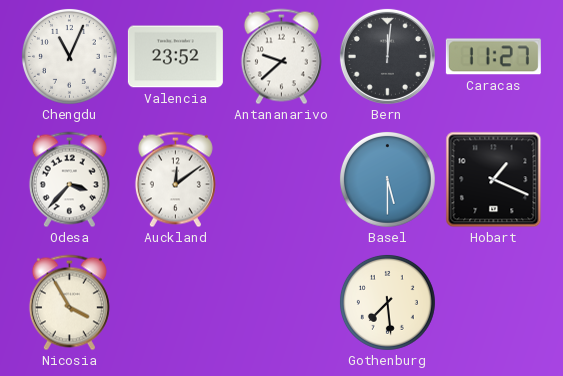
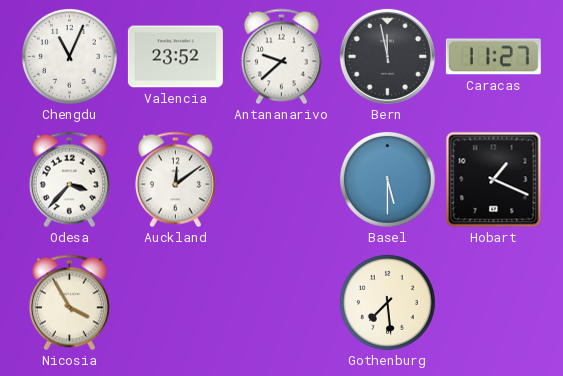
Bern: 12:01 -> 11:58
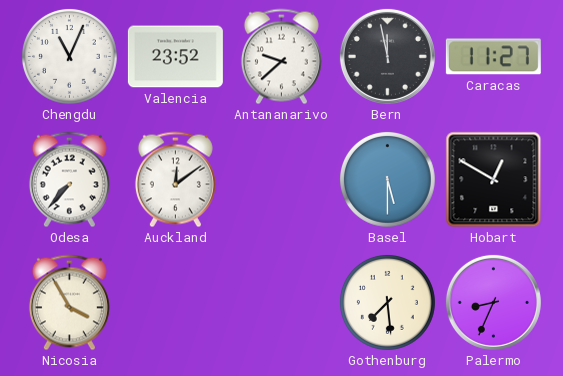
Odesa: 3:37 -> 7:37
Hobart: 1:19 -> 12:50
Palermo: none -> 8:34
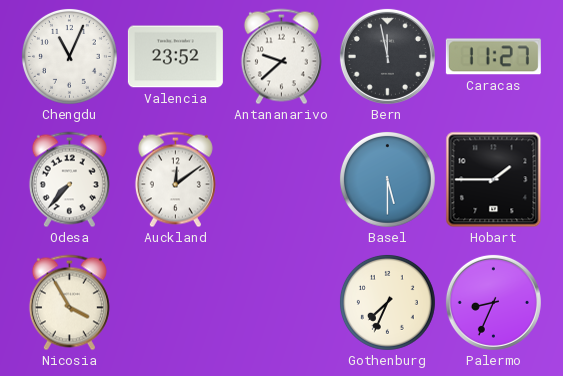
Hobart: 12:50 -> 1:45
Gothenburg: 7:29 -> 7:34
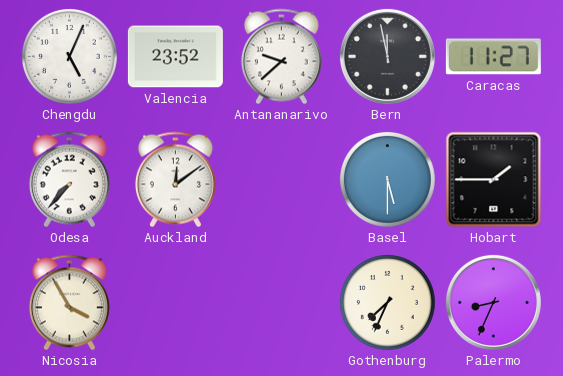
Chengdu: 11:04 -> 5:04
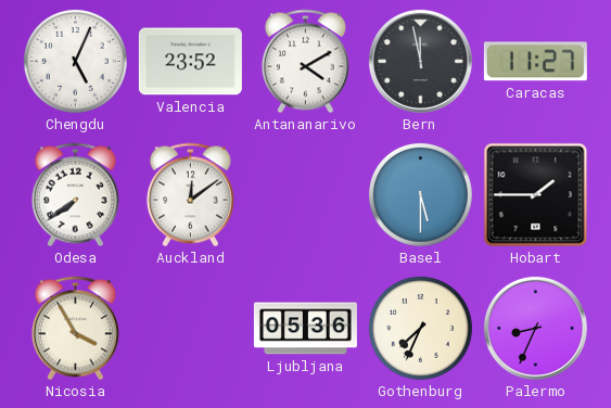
Antananarivo: 9:38 -> 4:10
Odesa: 7:37 -> 7:39
Ljubljana: none -> 05:36
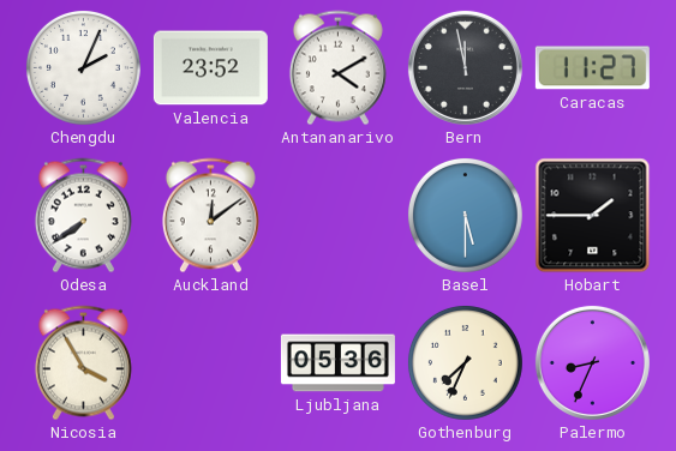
Chengdu: 5:04 -> 2:04
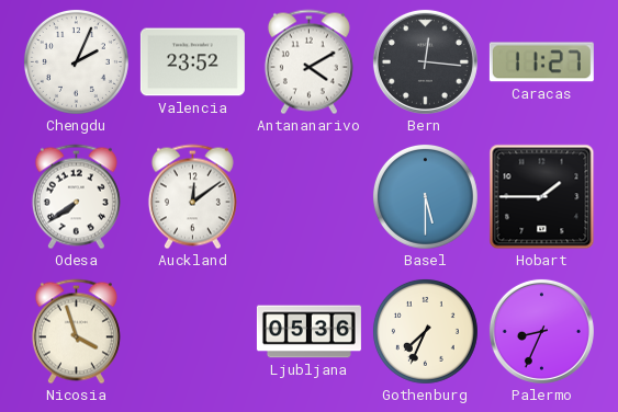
Bern: 11:58 -> 12:16
Nicosia: 3:55 -> 3:57
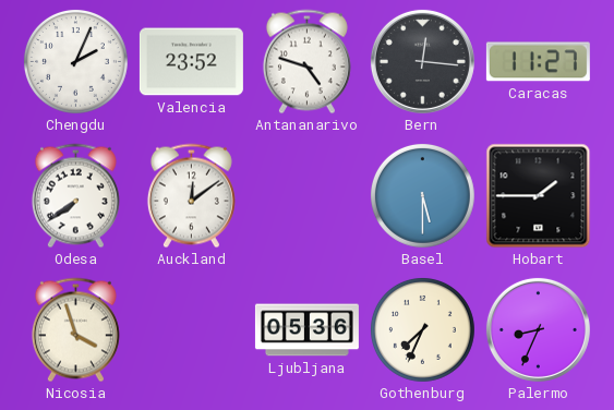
Antananarivo: 4:10 -> 4:48
